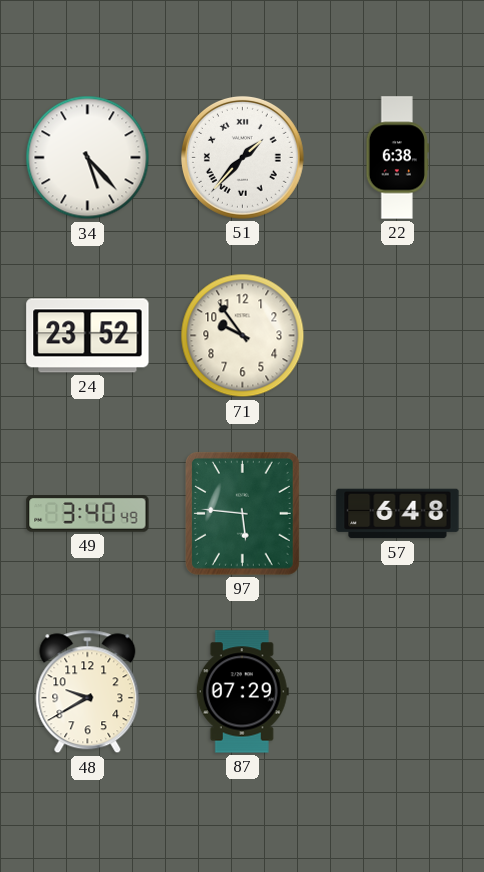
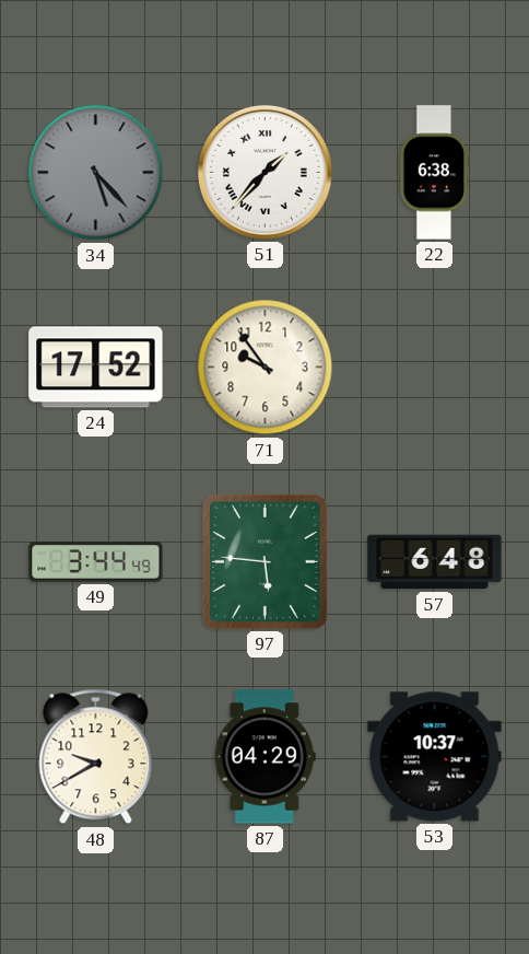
34 dial: white -> grey
24: 23:52 -> 17:52
49: 3:40 -> 3:44
87: 07:29 -> 04:29
53: none -> 10:37
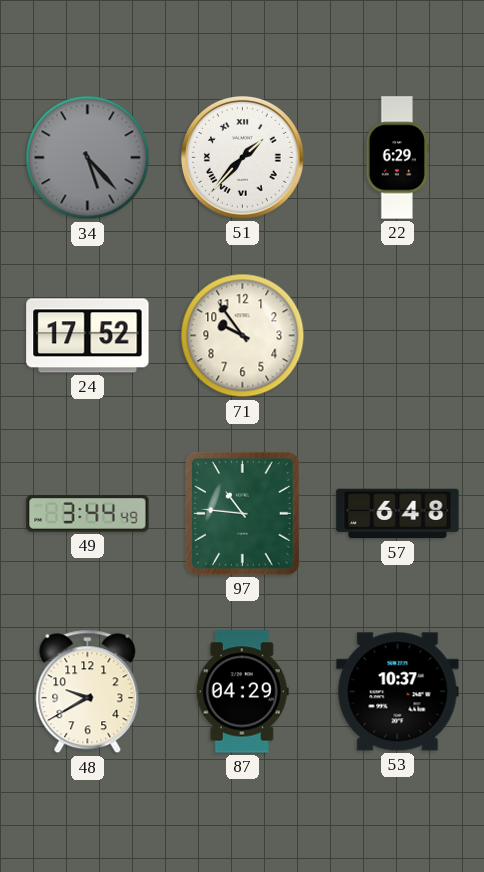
22: 6:38 -> 6:29
97: 5:46 -> 10:46
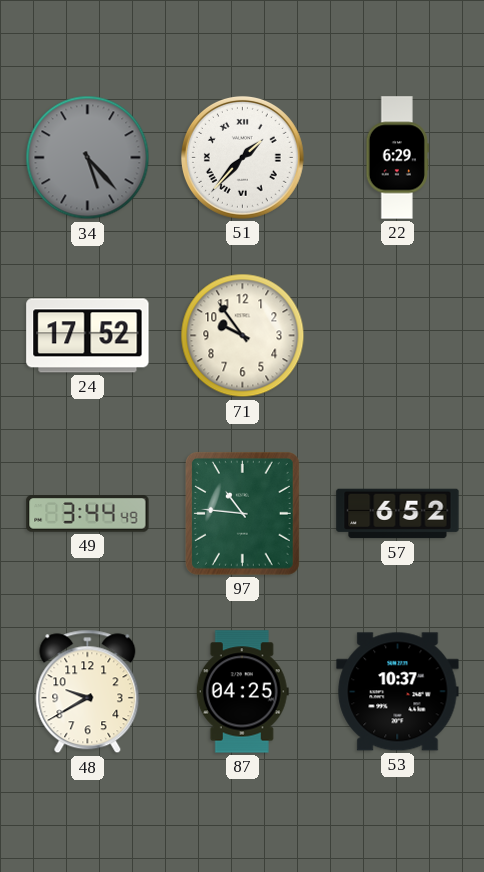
57: 6:48 -> 6:52
87: 04:29 -> 04:25
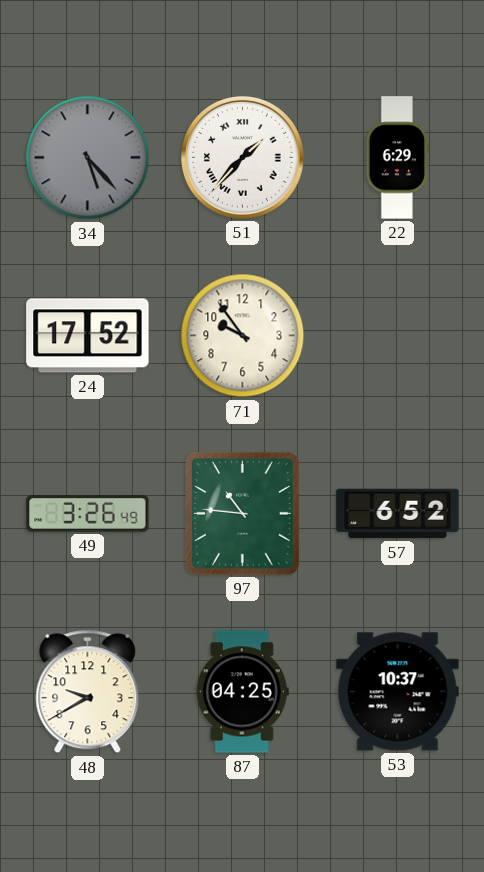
49: 3:44 -> 3:26
